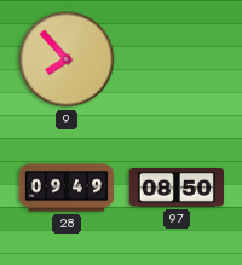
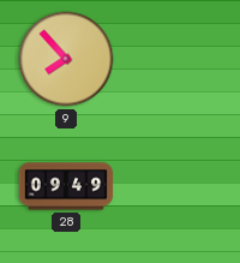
97: 08:50 -> none
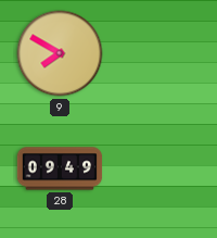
9: 7:53 -> 7:50
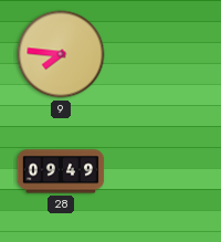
9: 7:50 -> 7:46
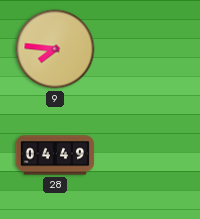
28: 09:49 -> 04:49
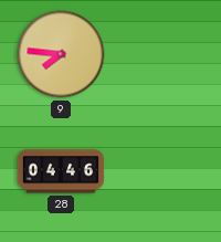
28: 04:49 -> 04:46
